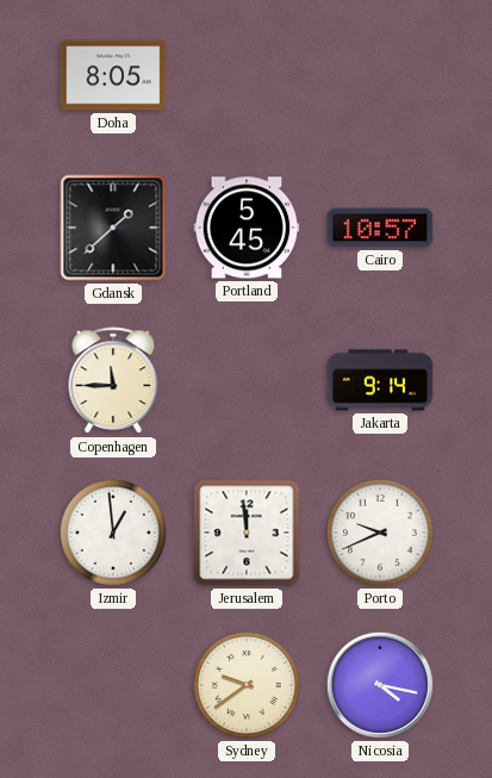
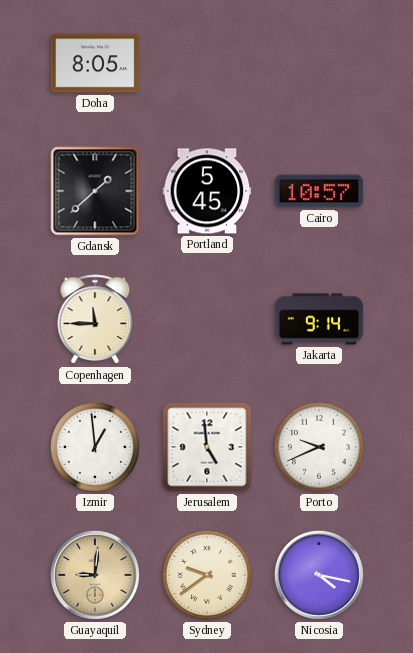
Jerusalem: 11:59 -> 4:59
Guayaquil: none -> 9:01
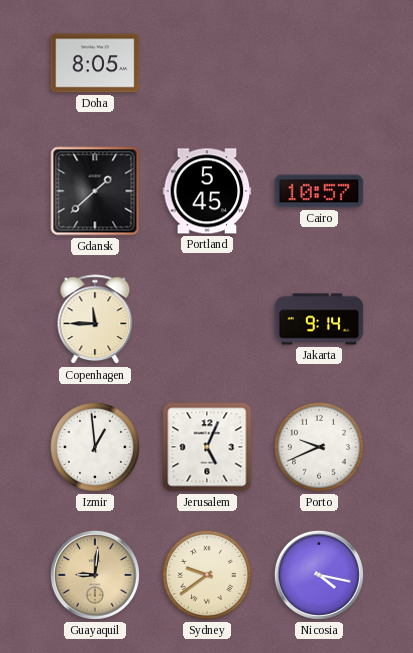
Jerusalem: 4:59 -> 5:04
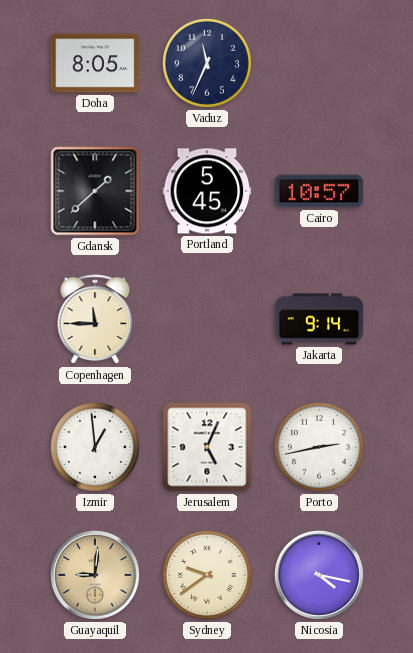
Vaduz: none -> 11:34
Porto: 9:41 -> 2:43
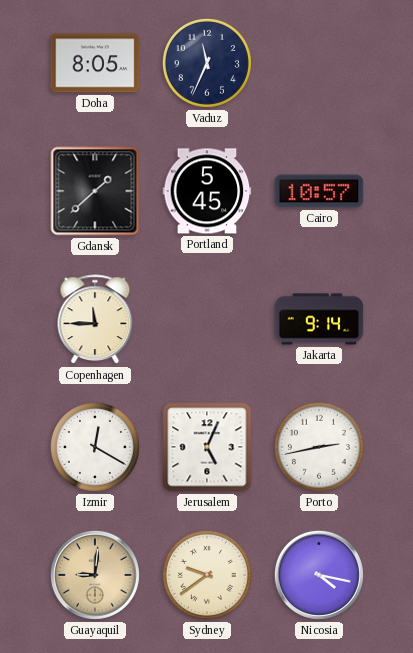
Izmir: 12:59 -> 12:20
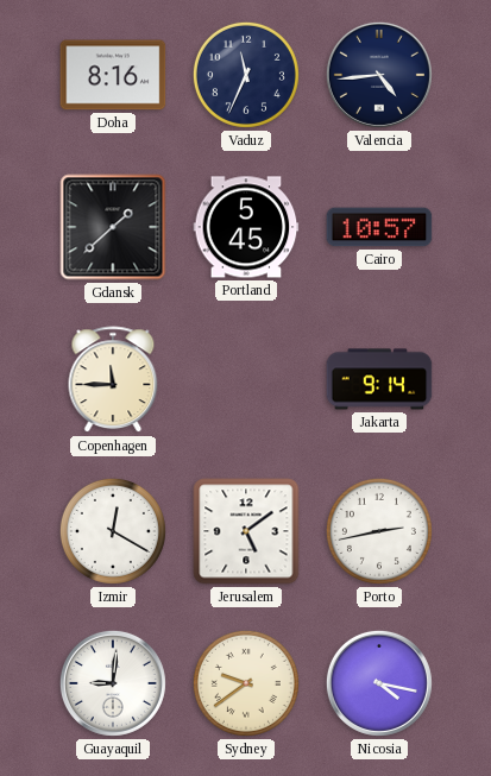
Doha: 8:05 -> 8:16
Valencia: none -> 4:44
Jerusalem: 5:04 -> 5:09
Guayaquil dial: champagne -> white
